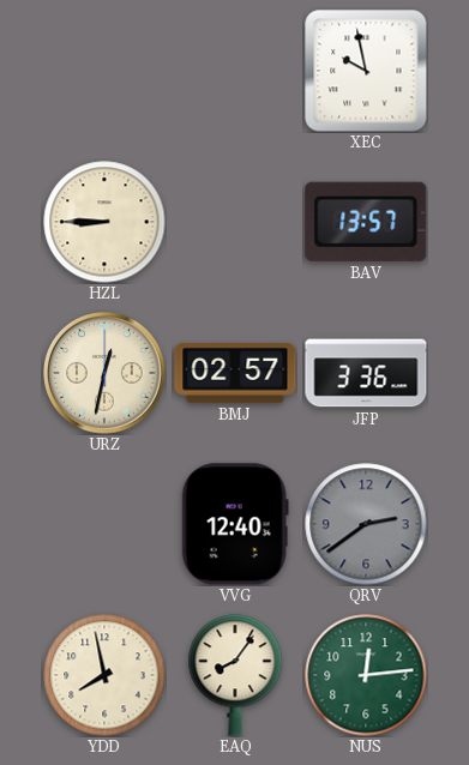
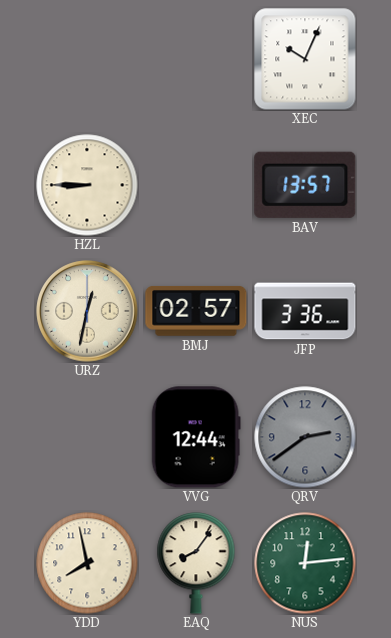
XEC: 9:58 -> 10:04
VVG: 12:40 -> 12:44
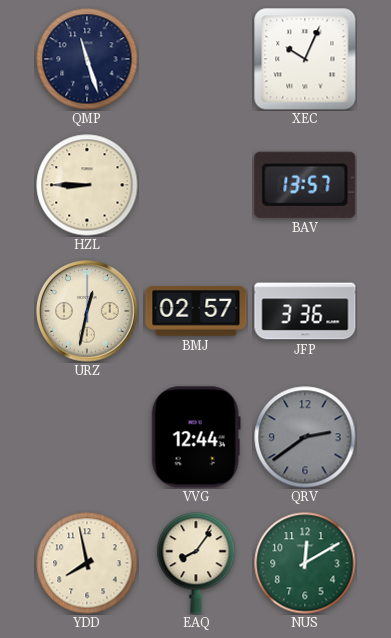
QMP: none -> 11:27
NUS: 12:14 -> 12:10
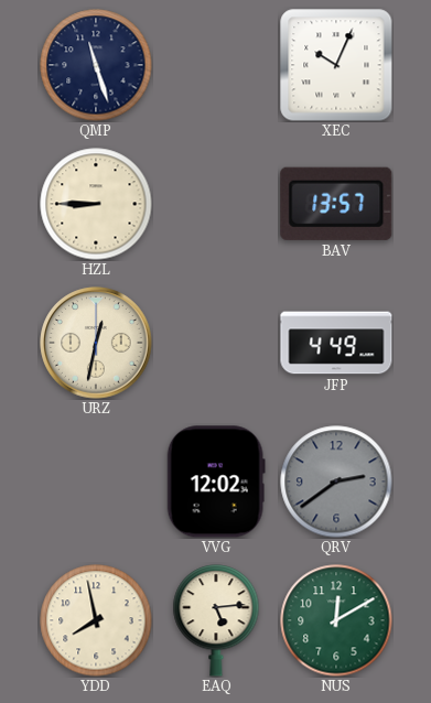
BMJ: 02:57 -> none
JFP: 3:36 -> 4:49
VVG: 12:44 -> 12:02
EAQ: 8:06 -> 5:14
